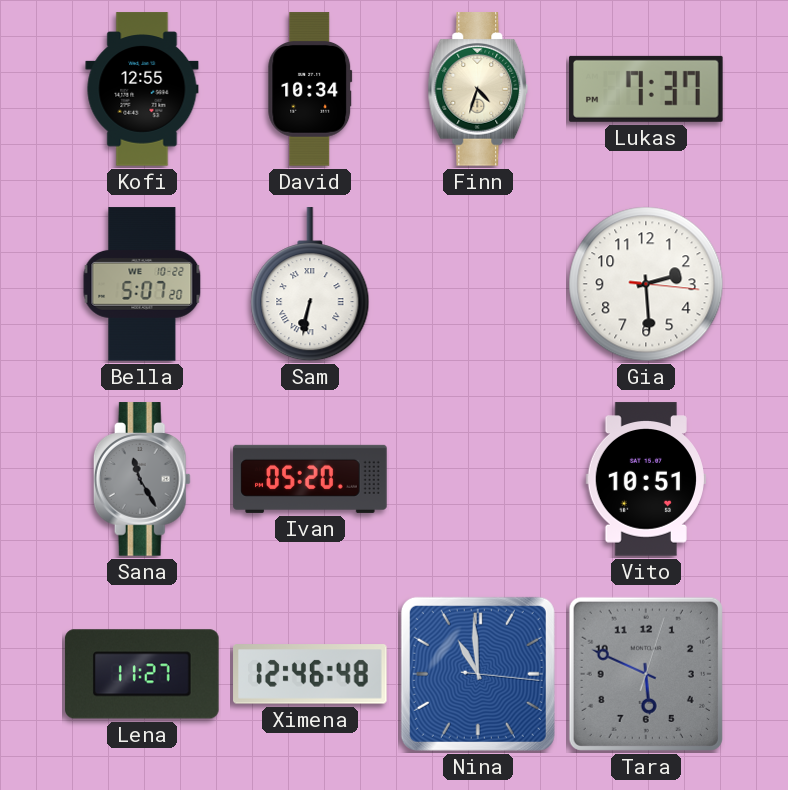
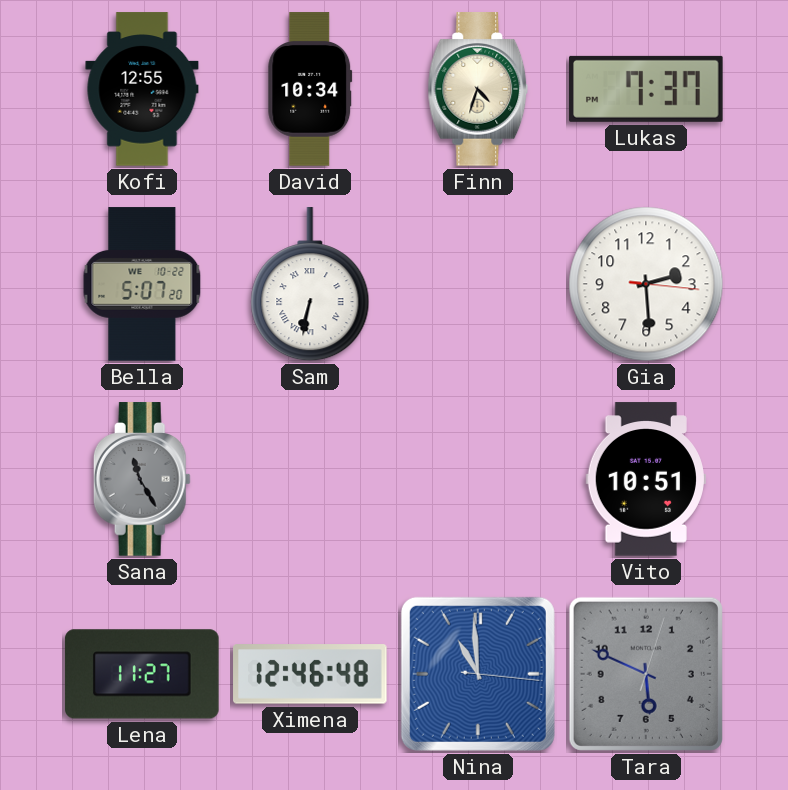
Ivan: 05:20 -> none
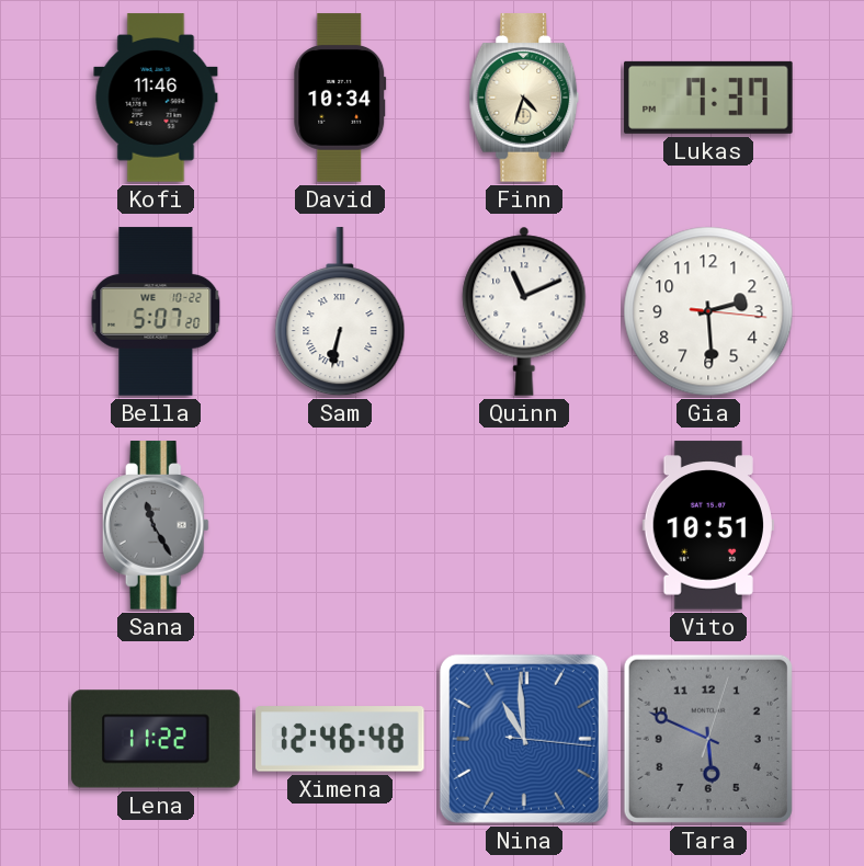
Kofi: 12:55 -> 11:46
Quinn: none -> 11:11
Lena: 11:27 -> 11:22
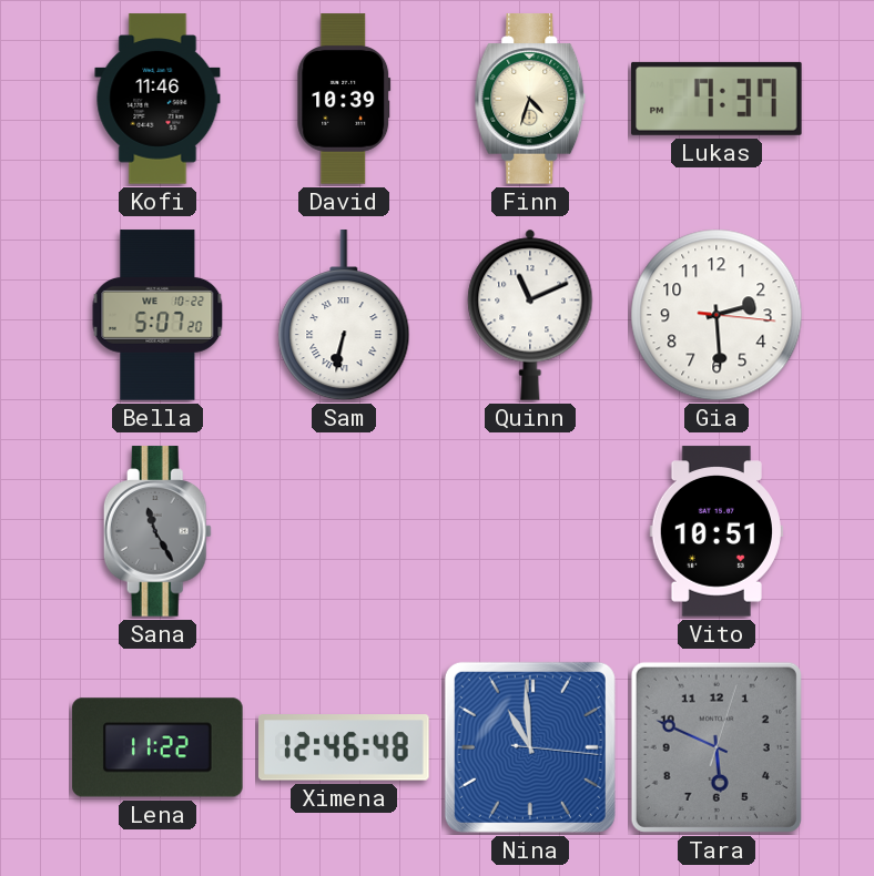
David: 10:34 -> 10:39
